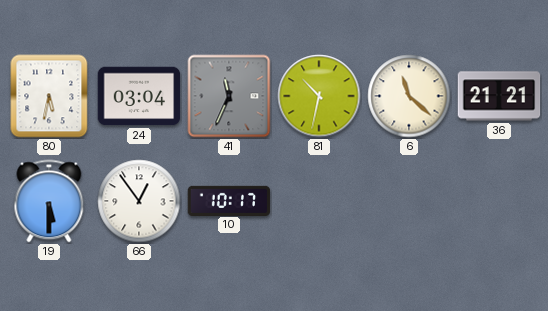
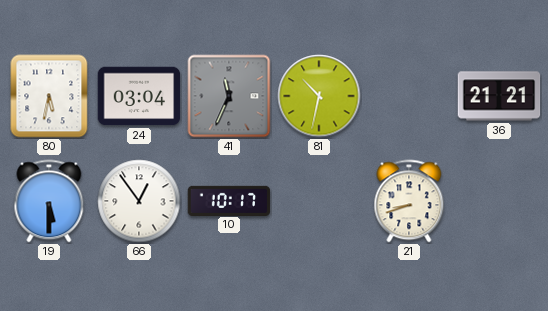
6: 11:22 -> none
21: none -> 8:42
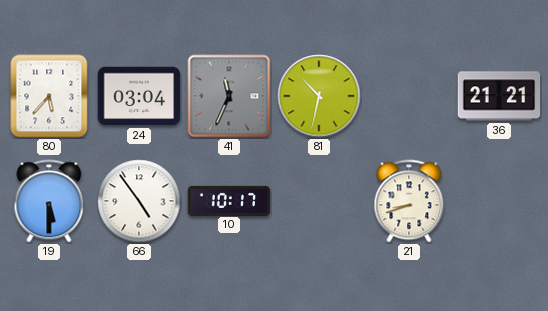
80: 5:32 -> 5:37
66: 12:54 -> 4:54
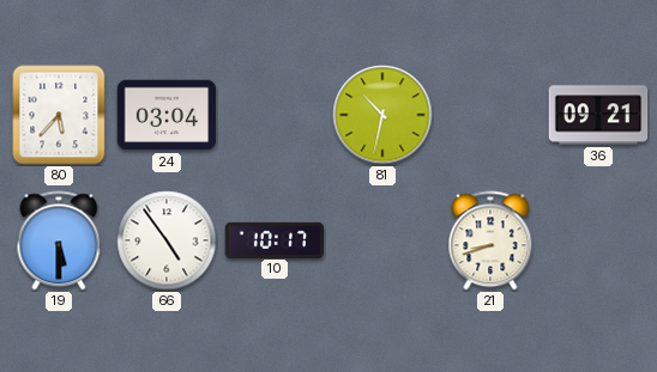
41: 11:34 -> none
36: 21:21 -> 09:21
